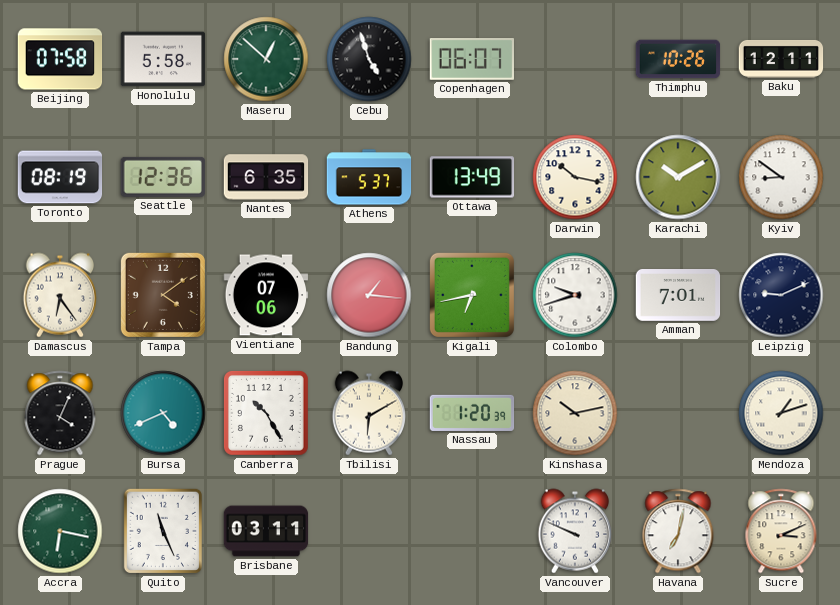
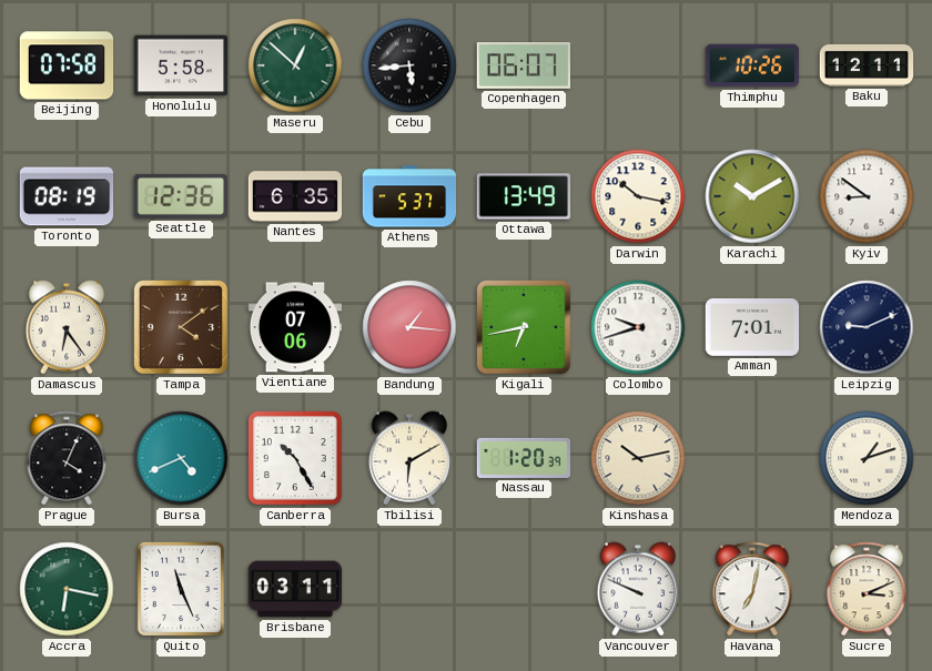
Cebu: 4:57 -> 5:44
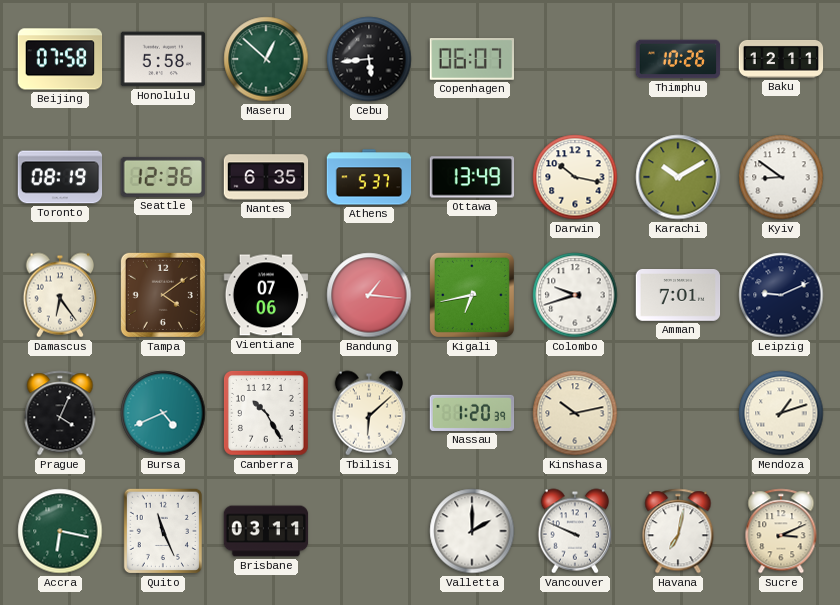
Tbilisi: 6:10 -> 6:08
Valletta: none -> 2:00
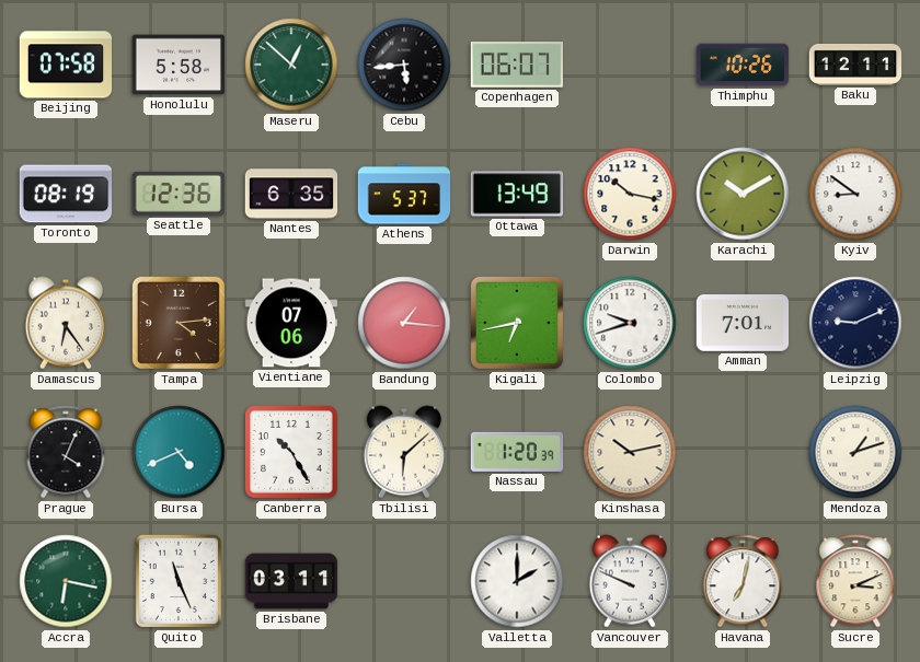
Tampa: 4:09 -> 4:14
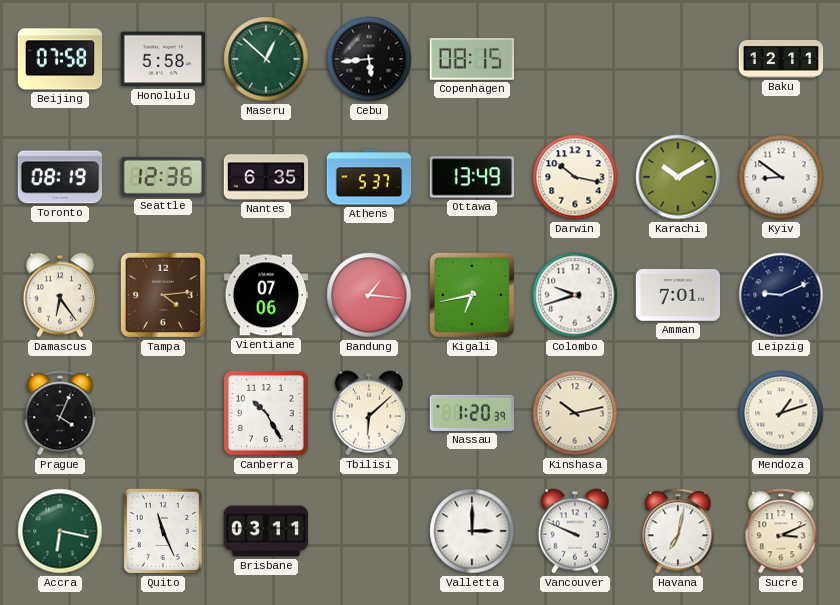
Copenhagen: 06:07 -> 08:15
Thimphu: 10:26 -> none
Bursa: 4:41 -> none
Valletta: 2:00 -> 3:00
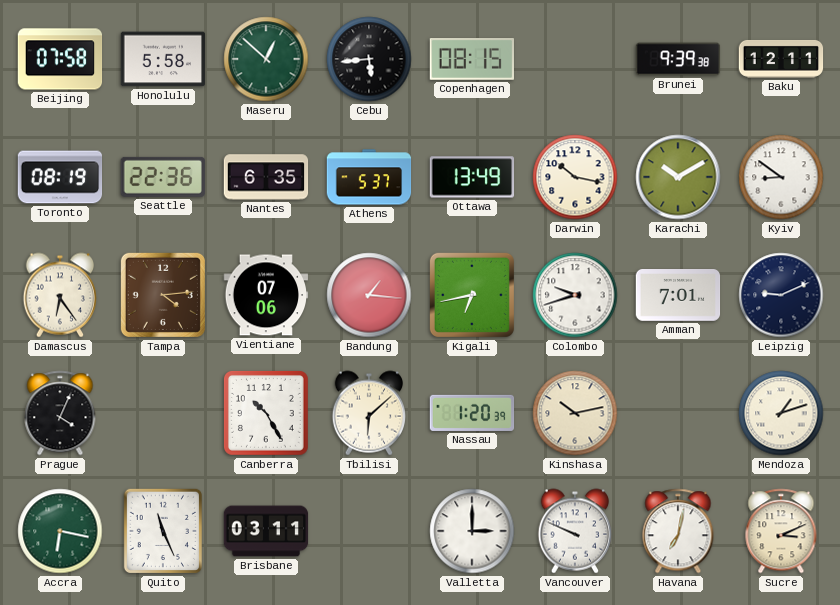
Brunei: none -> 9:39
Seattle: 12:36 -> 22:36
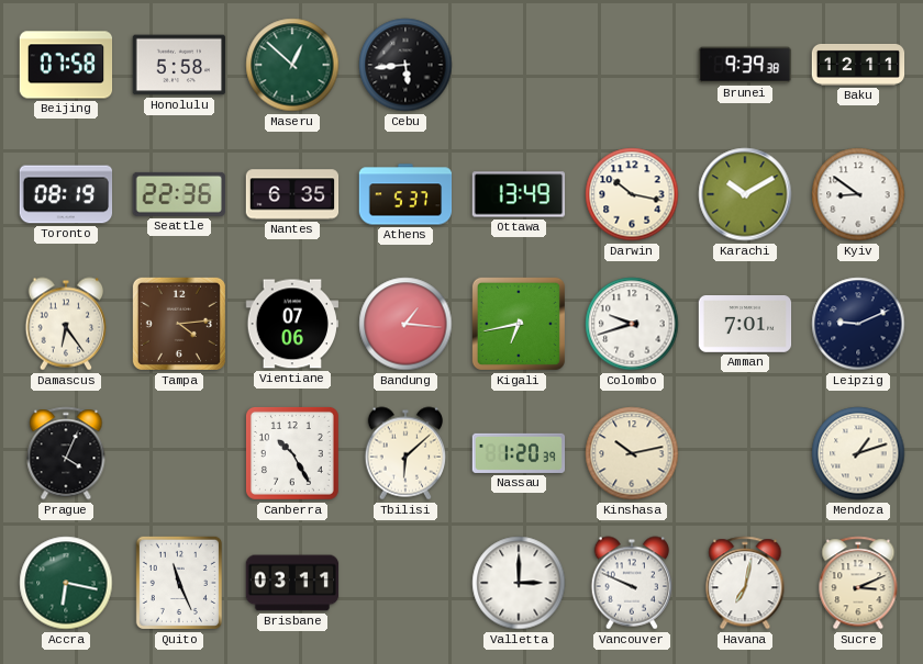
Copenhagen: 08:15 -> none
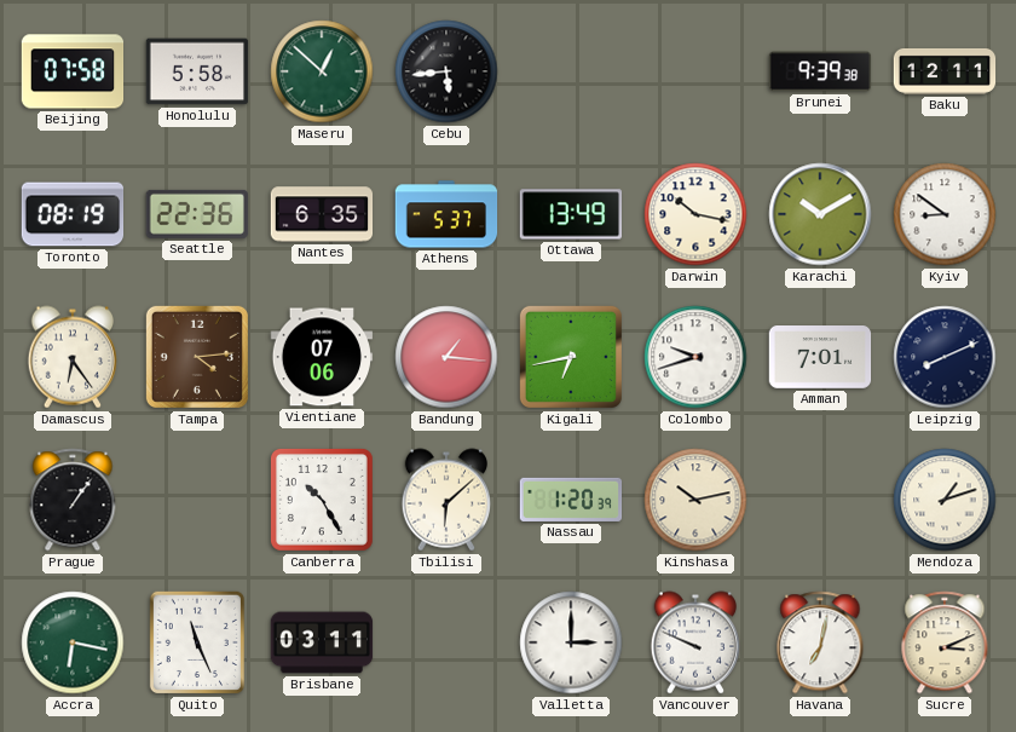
Leipzig: 9:11 -> 8:11
Prague: 4:04 -> 1:06
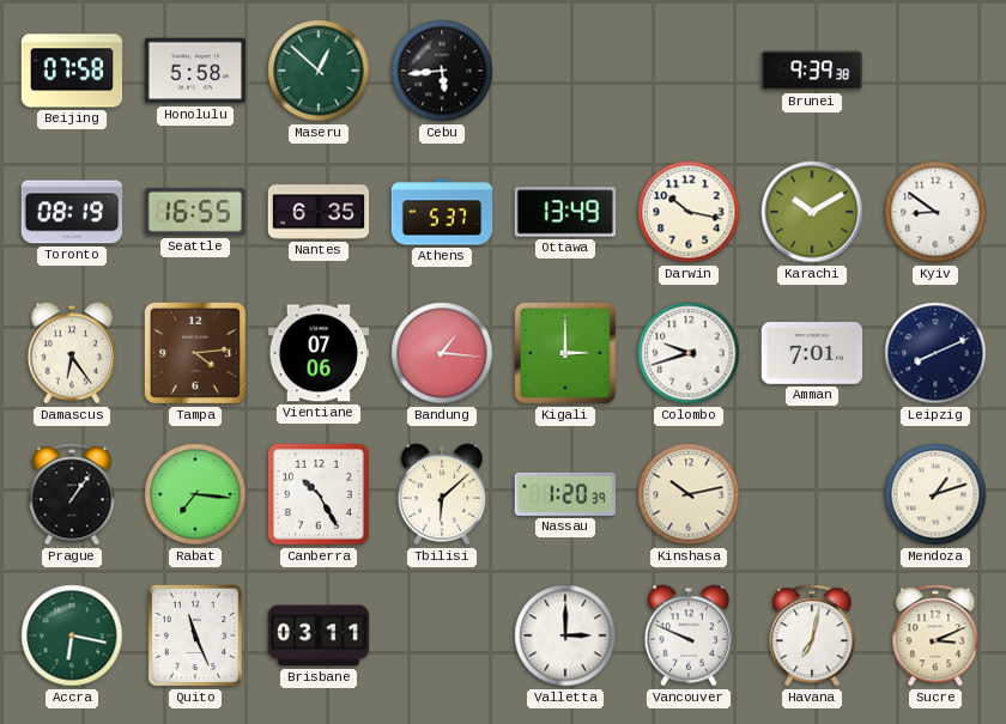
Baku: 12:11 -> none
Seattle: 22:36 -> 16:55
Kigali: 6:43 -> 3:00
Rabat: none -> 7:16
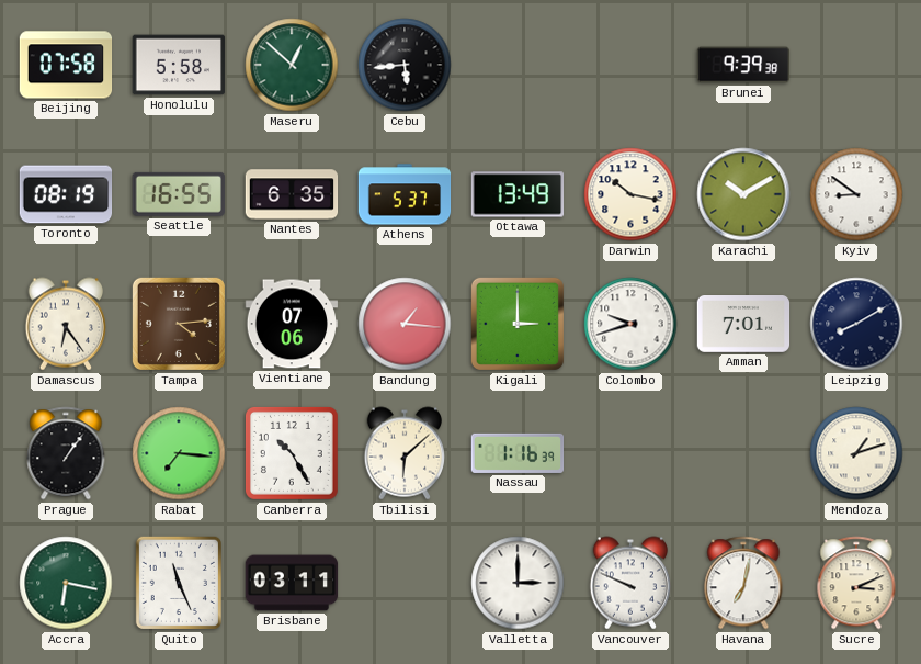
Leipzig: 8:11 -> 8:10
Nassau: 1:20 -> 1:16
Kinshasa: 10:13 -> none
